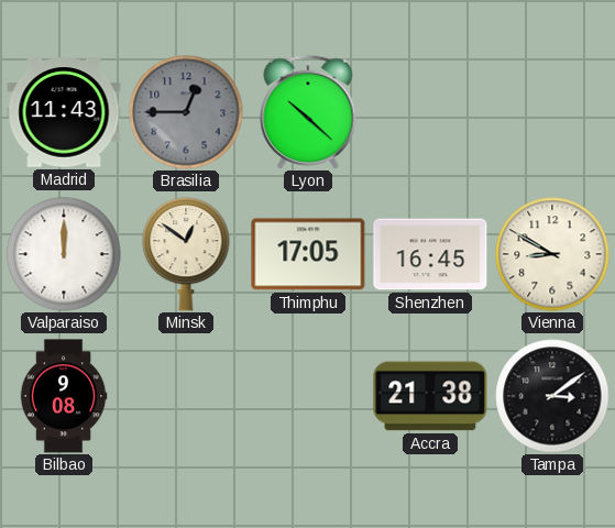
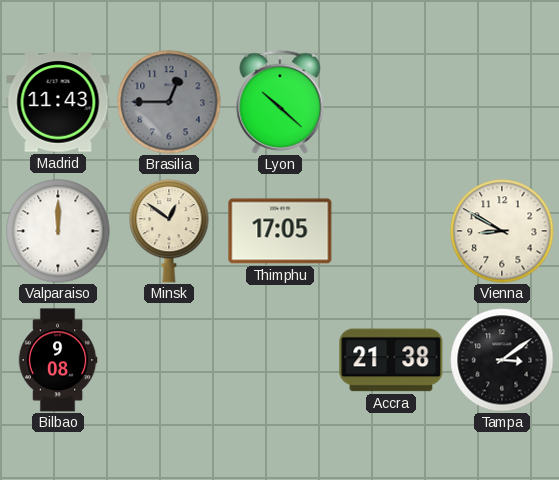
Shenzhen: 16:45 -> none
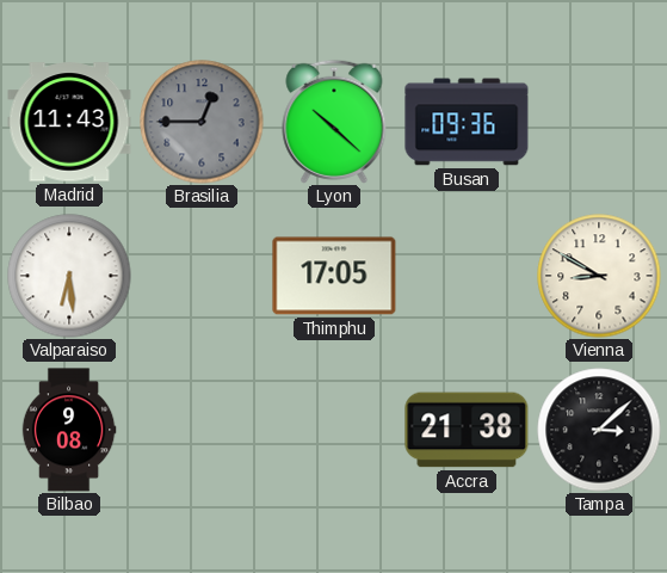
Busan: none -> 09:36
Valparaiso: 12:00 -> 6:29
Minsk: 12:51 -> none
Tampa: 3:09 -> 3:08
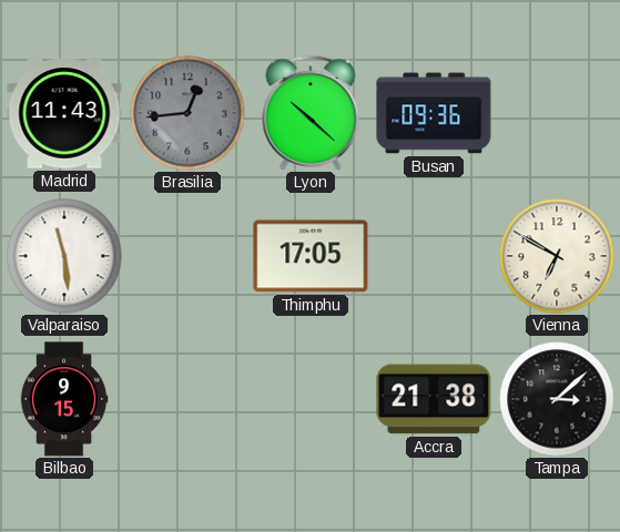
Brasilia: 12:45 -> 12:44
Valparaiso: 6:29 -> 11:29
Vienna: 8:50 -> 6:50
Bilbao: 9:08 -> 9:15
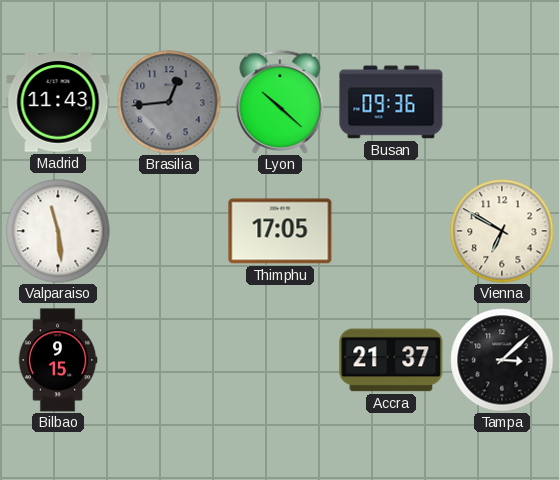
Accra: 21:38 -> 21:37
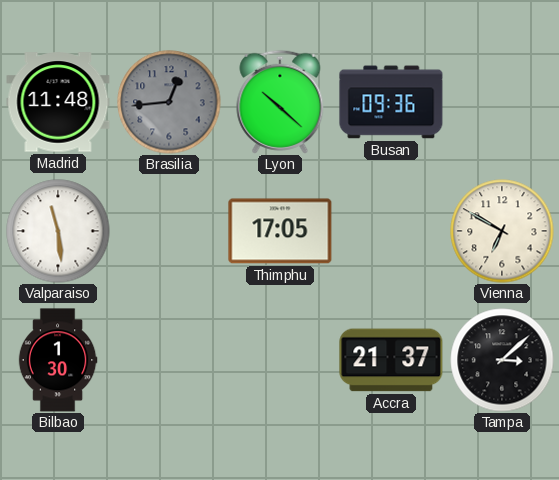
Madrid: 11:43 -> 11:48
Bilbao: 9:15 -> 1:30
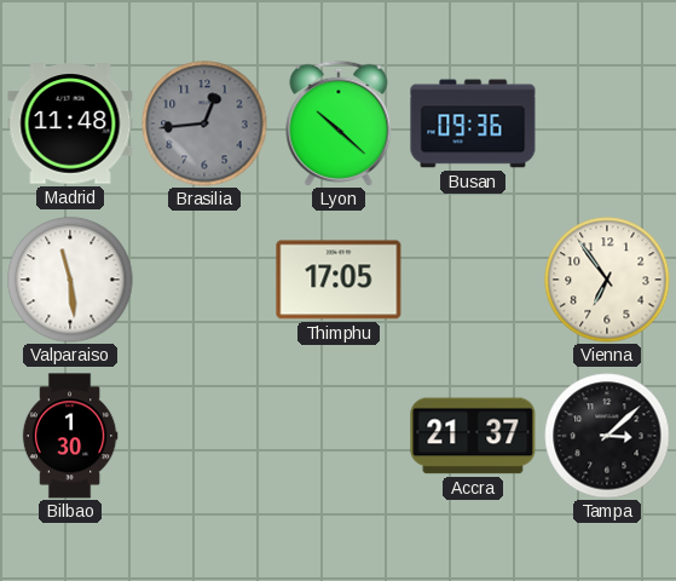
Vienna: 6:50 -> 6:54
